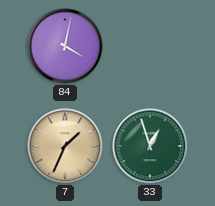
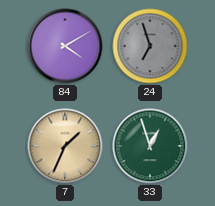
84: 4:02 -> 4:10
24: none -> 6:57
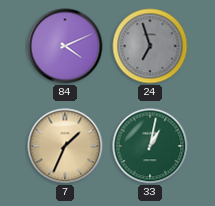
84: 4:10 -> 4:11
33: 12:57 -> 1:02
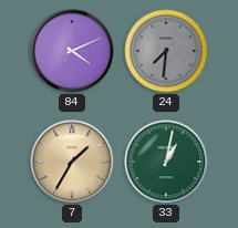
24: 6:57 -> 7:31
7: 1:34 -> 1:35
